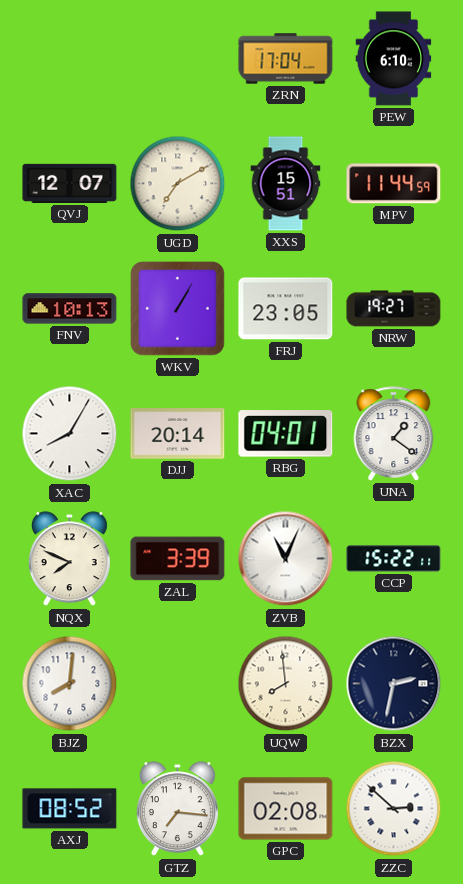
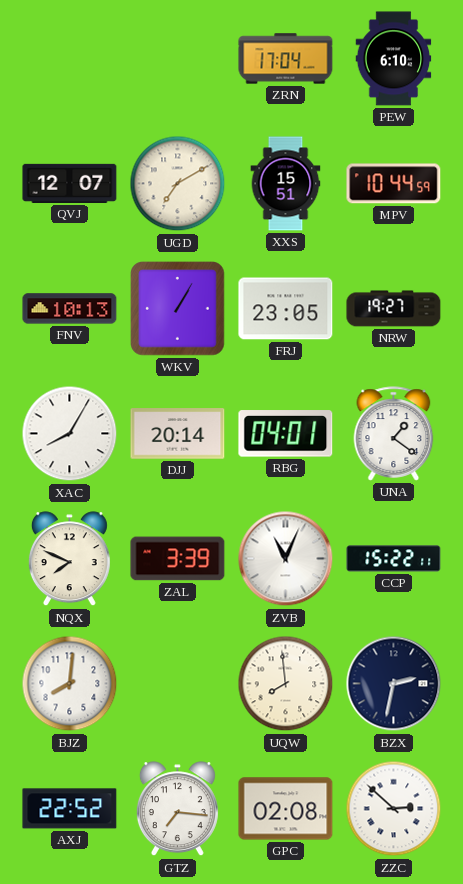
MPV: 11:44 -> 10:44
AXJ: 08:52 -> 22:52
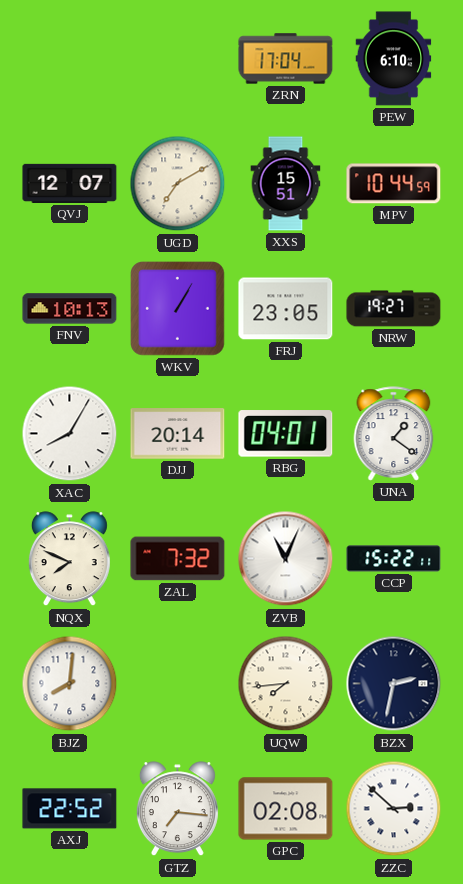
ZAL: 3:39 -> 7:32
UQW: 7:59 -> 7:44
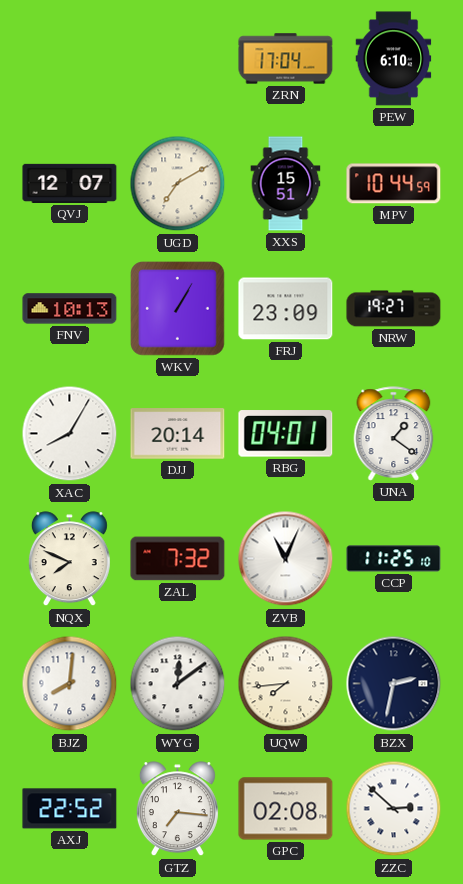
FRJ: 23:05 -> 23:09
CCP: 15:22 -> 11:25
WYG: none -> 12:09
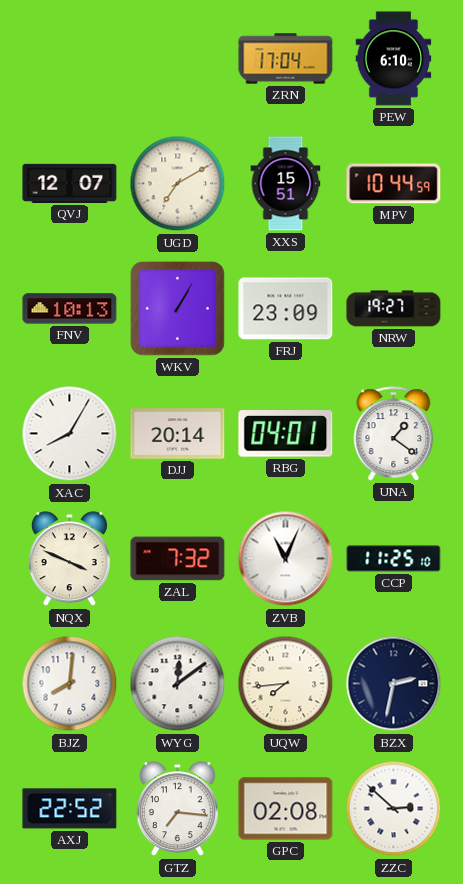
NQX: 7:49 -> 3:49
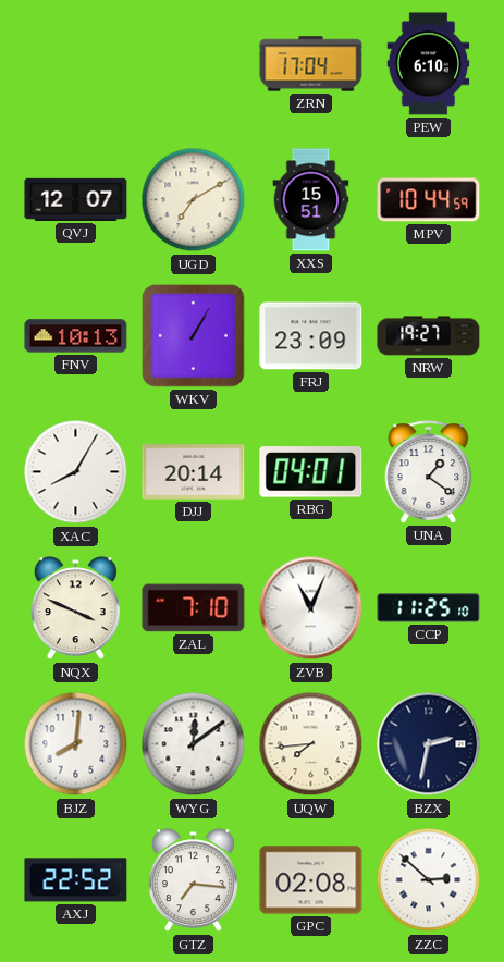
ZAL: 7:32 -> 7:10
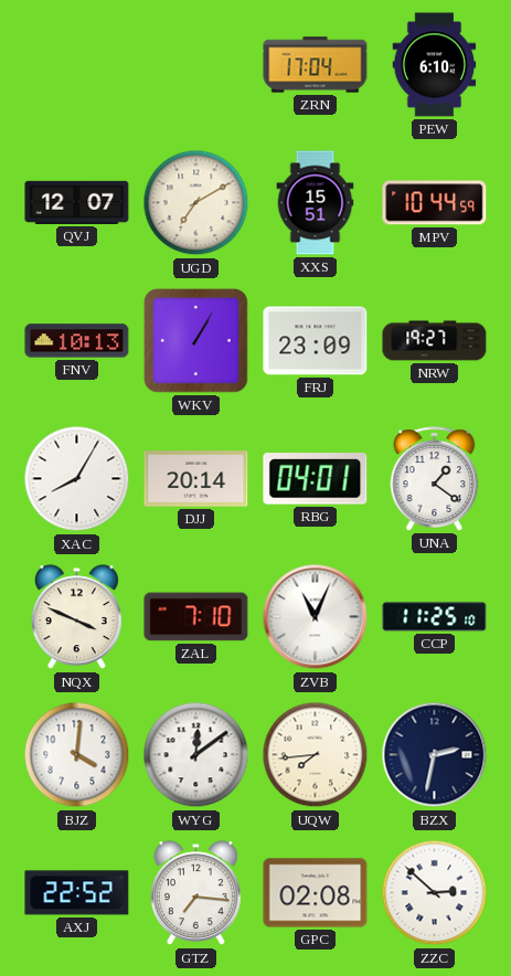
BJZ: 8:01 -> 4:01
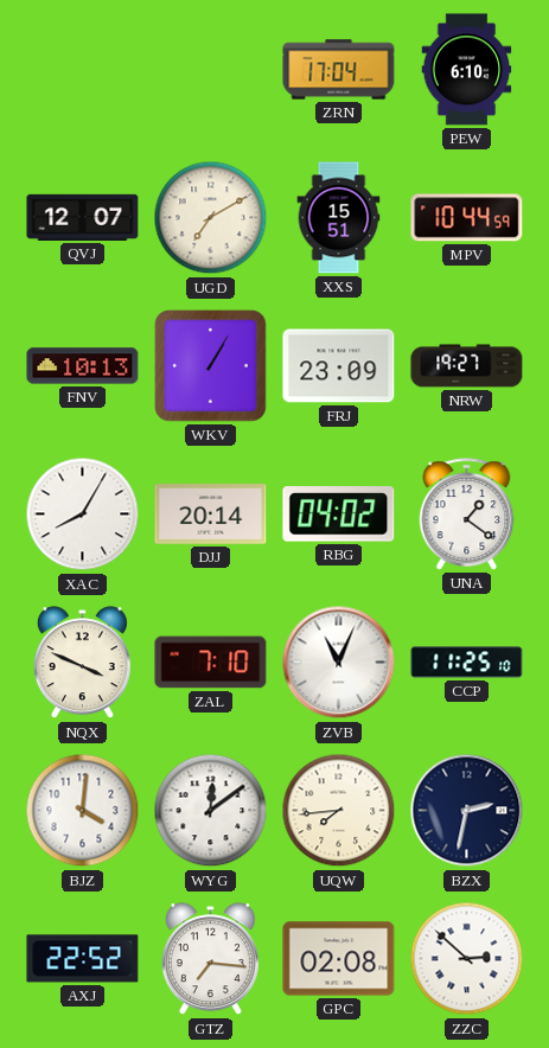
RBG: 04:01 -> 04:02
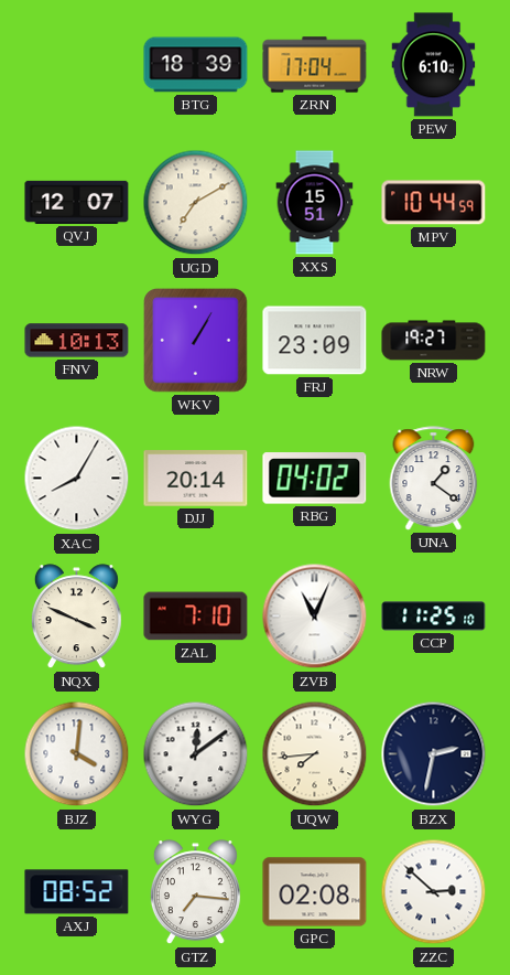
BTG: none -> 18:39
AXJ: 22:52 -> 08:52
